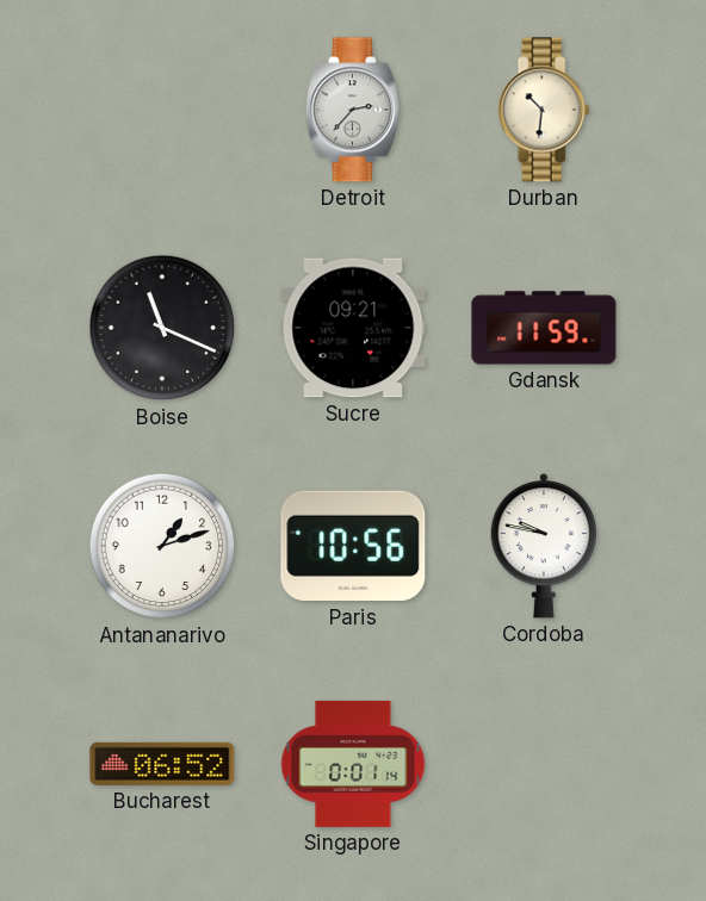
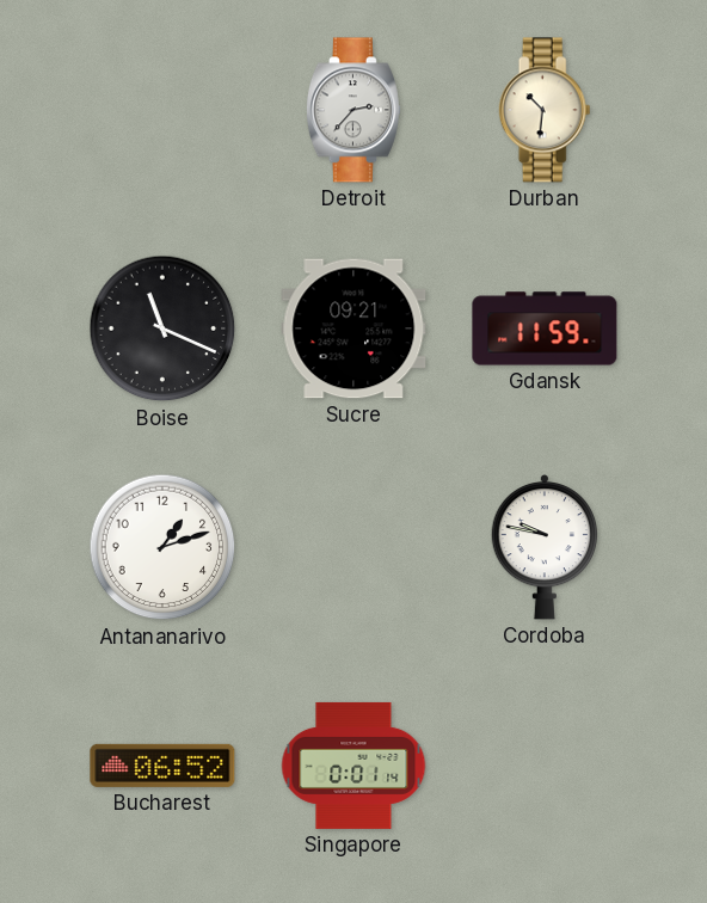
Paris: 10:56 -> none
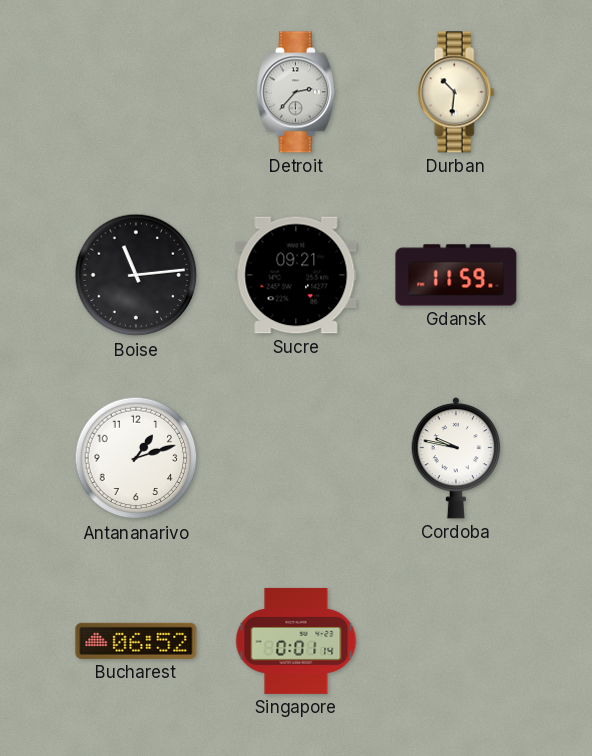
Boise: 11:19 -> 11:14
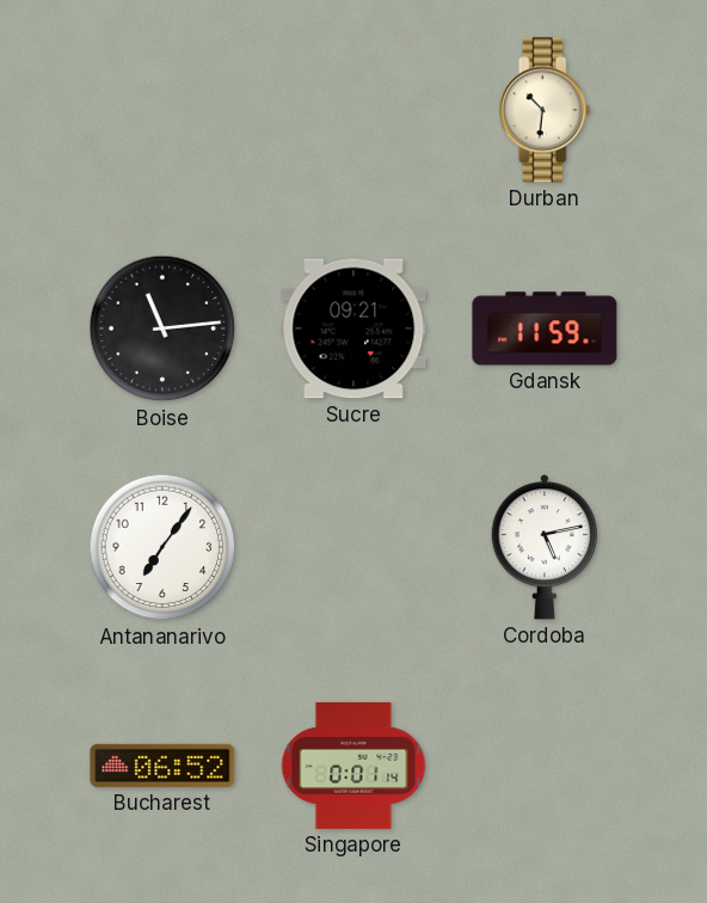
Detroit: 2:37 -> none
Antananarivo: 1:12 -> 7:06
Cordoba: 9:47 -> 5:13
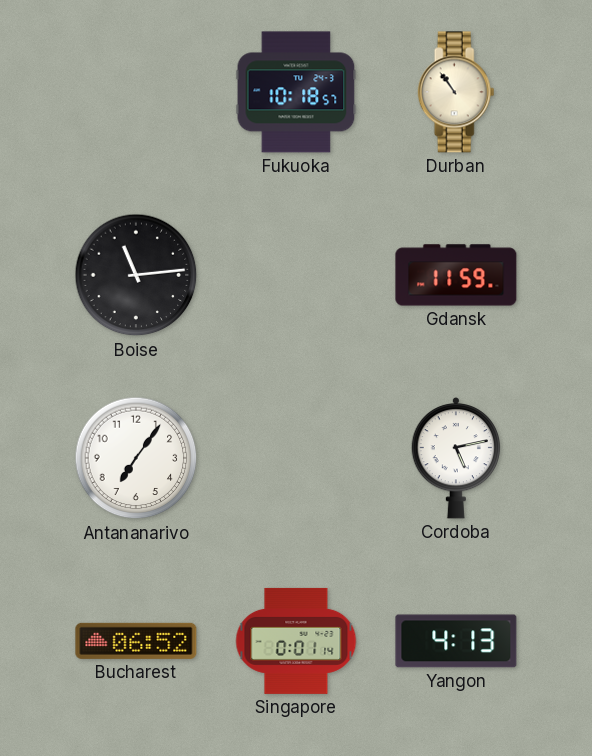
Fukuoka: none -> 10:18
Durban: 10:31 -> 10:54
Sucre: 09:21 -> none
Yangon: none -> 4:13
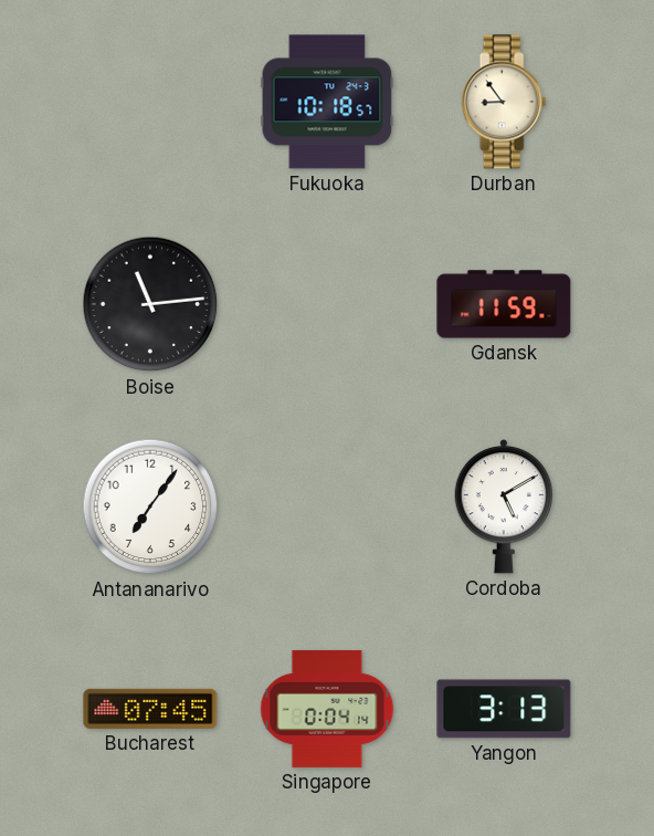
Durban: 10:54 -> 8:54
Cordoba: 5:13 -> 5:10
Bucharest: 06:52 -> 07:45
Singapore: 0:01 -> 0:04
Yangon: 4:13 -> 3:13
